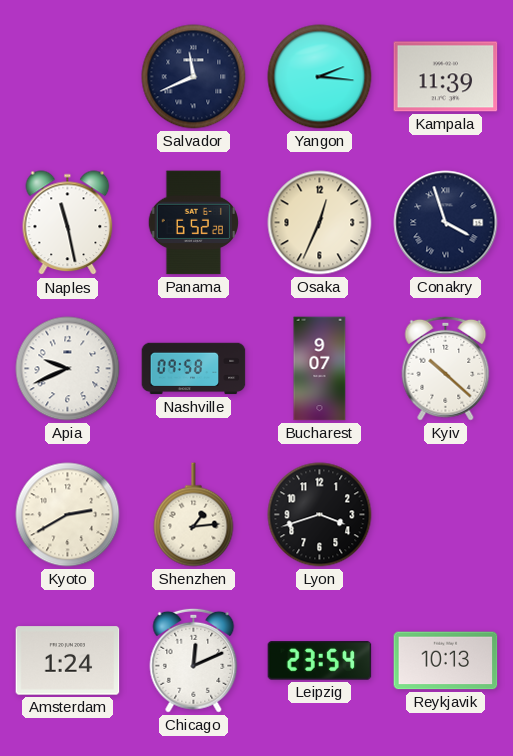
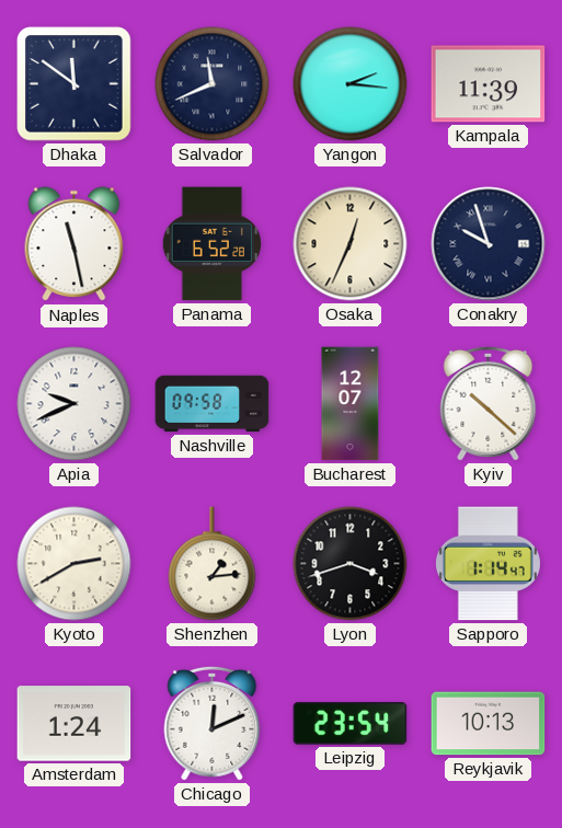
Dhaka: none -> 11:51
Conakry: 3:57 -> 9:57
Bucharest: 9:07 -> 12:07
Sapporo: none -> 1:14
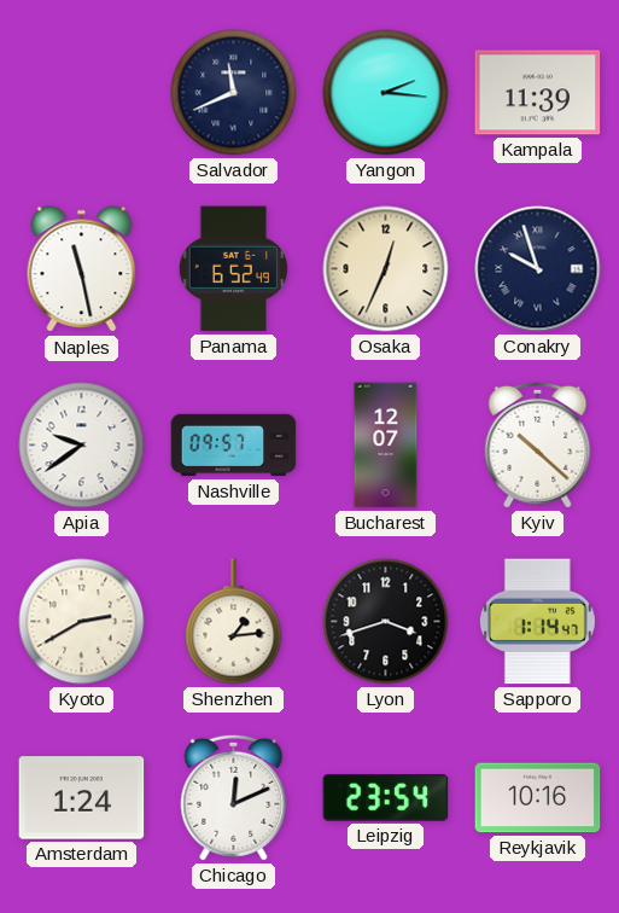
Dhaka: 11:51 -> none
Panama: 6:52:28 -> 6:52:49
Apia: 9:41 -> 9:39
Nashville: 09:58 -> 09:57
Reykjavik: 10:13 -> 10:16
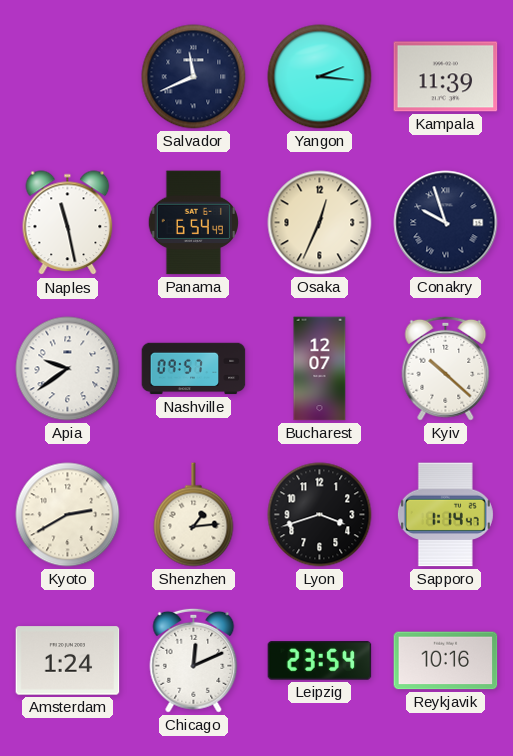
Panama: 6:52 -> 6:54
